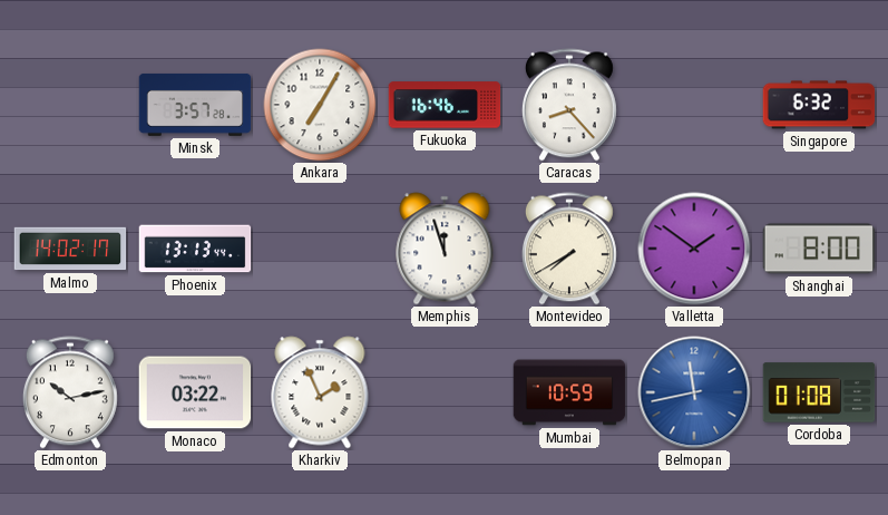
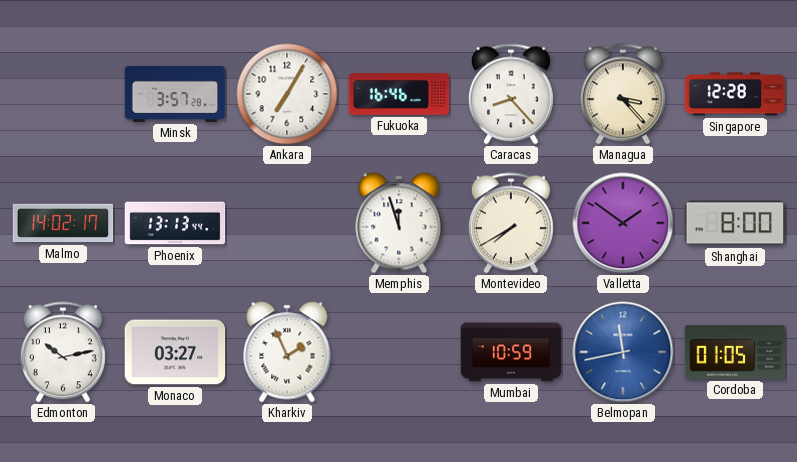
Managua: none -> 3:23
Singapore: 6:32 -> 12:28
Monaco: 03:22 -> 03:27
Cordoba: 01:08 -> 01:05
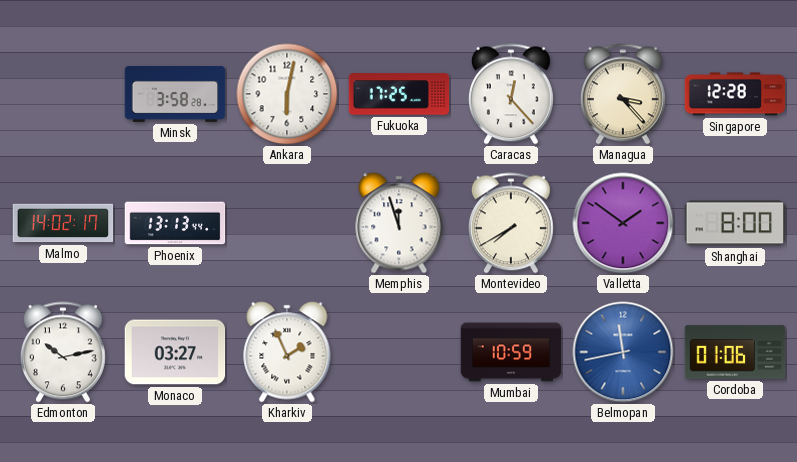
Minsk: 3:57 -> 3:58
Ankara: 7:05 -> 6:02
Fukuoka: 16:46 -> 17:25
Caracas: 8:23 -> 12:23
Cordoba: 01:05 -> 01:06
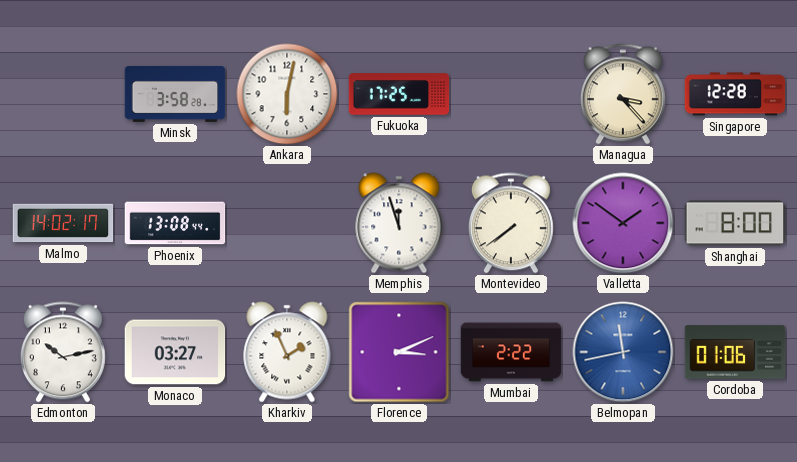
Caracas: 12:23 -> none
Phoenix: 13:13 -> 13:08
Montevideo: 7:40 -> 7:39
Florence: none -> 3:11
Mumbai: 10:59 -> 2:22
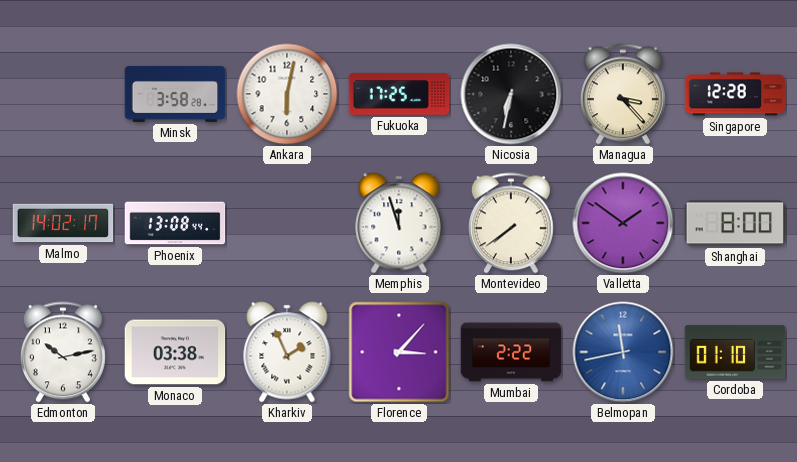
Nicosia: none -> 6:32
Monaco: 03:27 -> 03:38
Florence: 3:11 -> 3:07
Cordoba: 01:06 -> 01:10
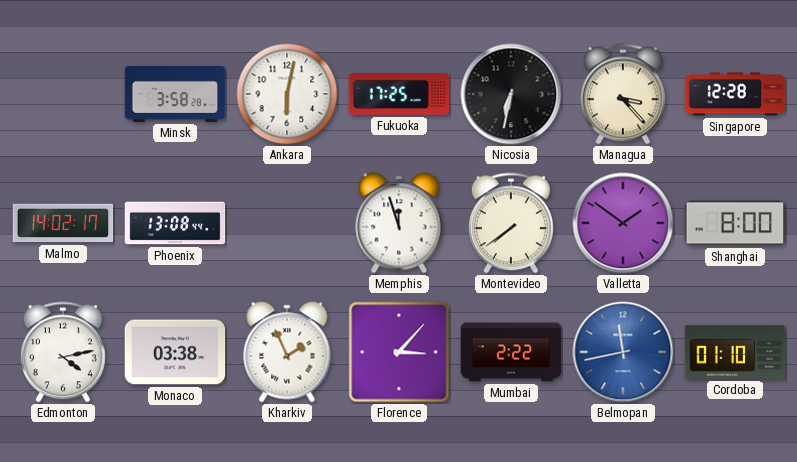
Edmonton: 10:13 -> 4:13
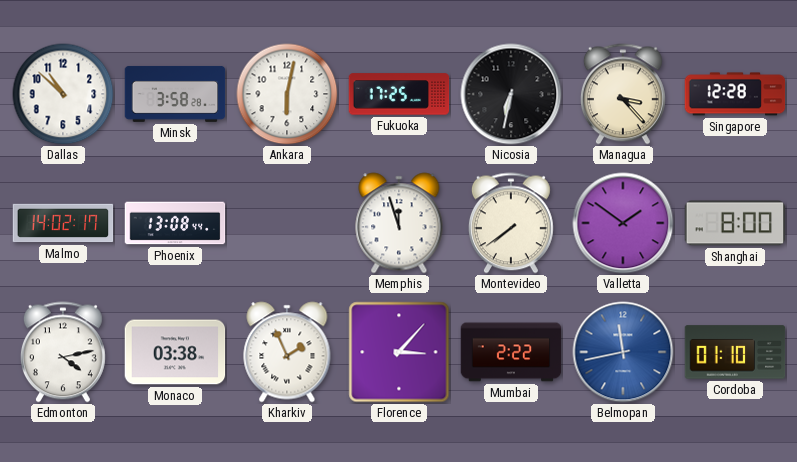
Dallas: none -> 10:52
